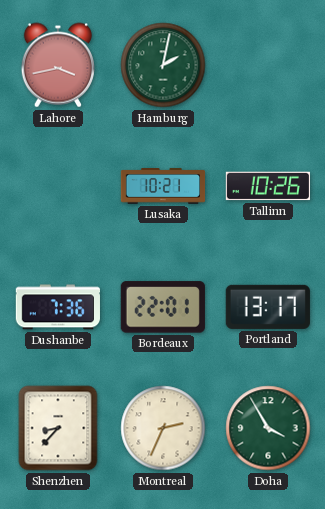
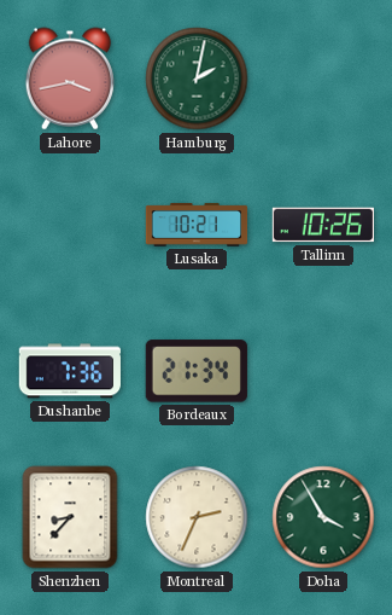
Bordeaux: 22:01 -> 21:34
Portland: 13:17 -> none
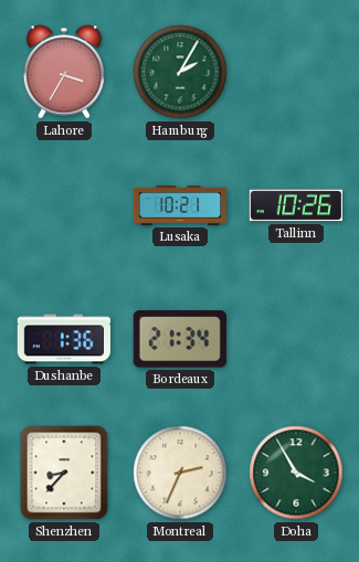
Lahore: 3:43 -> 3:35
Hamburg: 2:02 -> 2:05
Dushanbe: 7:36 -> 1:36
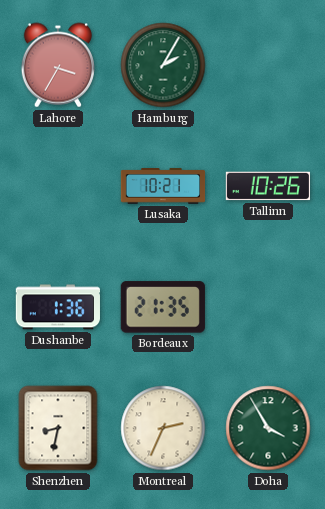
Bordeaux: 21:34 -> 21:35
Shenzhen: 8:37 -> 8:32
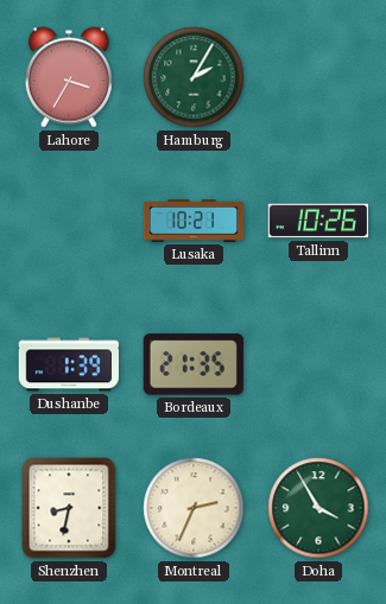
Dushanbe: 1:36 -> 1:39
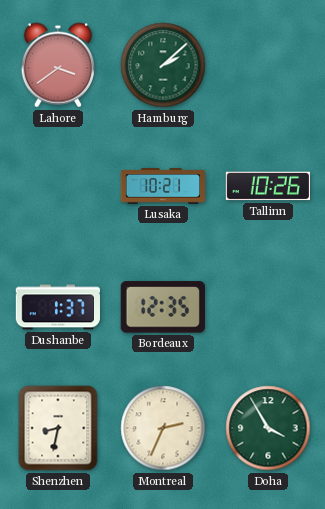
Lahore: 3:35 -> 3:39
Hamburg: 2:05 -> 2:08
Dushanbe: 1:39 -> 1:37
Bordeaux: 21:35 -> 12:35
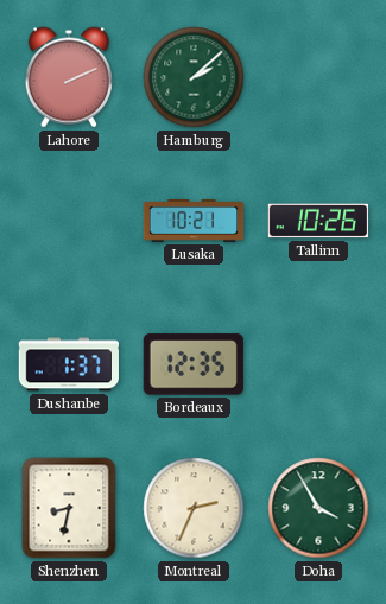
Lahore: 3:39 -> 2:11
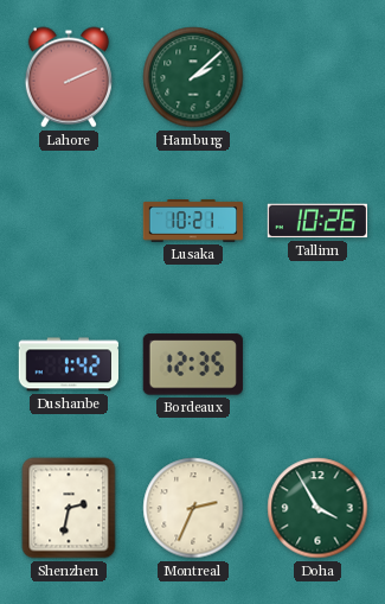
Dushanbe: 1:37 -> 1:42
Shenzhen: 8:32 -> 2:32
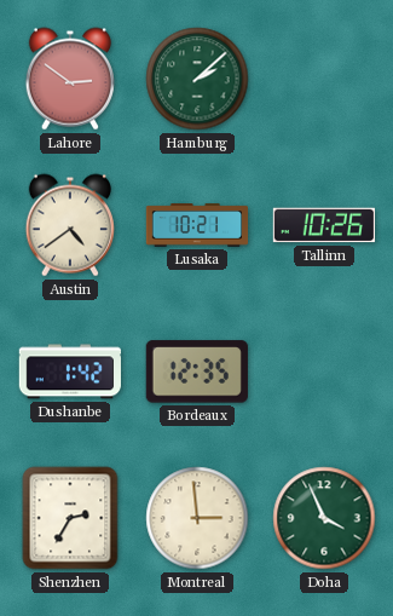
Lahore: 2:11 -> 2:51
Austin: none -> 4:39
Shenzhen: 2:32 -> 2:35
Montreal: 2:34 -> 2:59
Doha: 3:55 -> 3:56
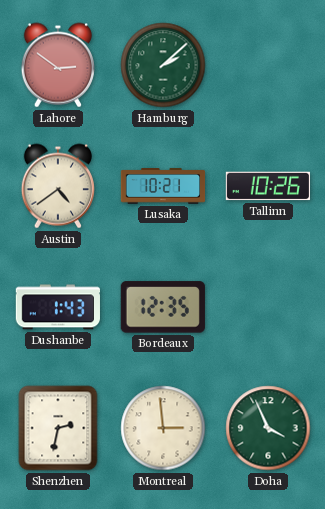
Dushanbe: 1:42 -> 1:43
Shenzhen: 2:35 -> 2:32
